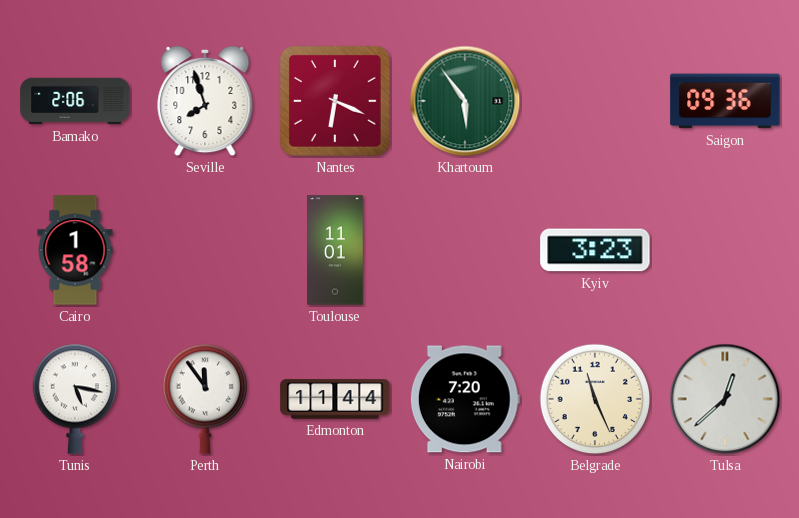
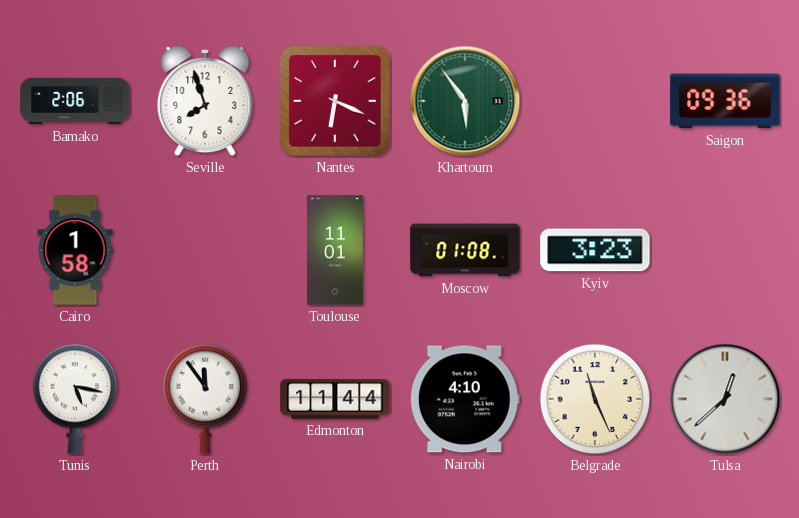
Moscow: none -> 01:08
Nairobi: 7:20 -> 4:10
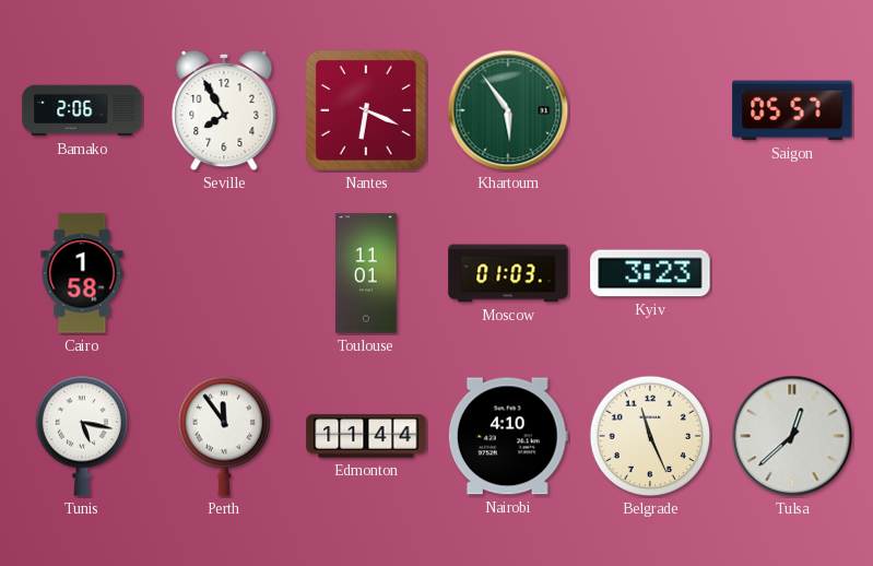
Seville: 7:57 -> 7:55
Saigon: 09:36 -> 05:57
Moscow: 01:08 -> 01:03
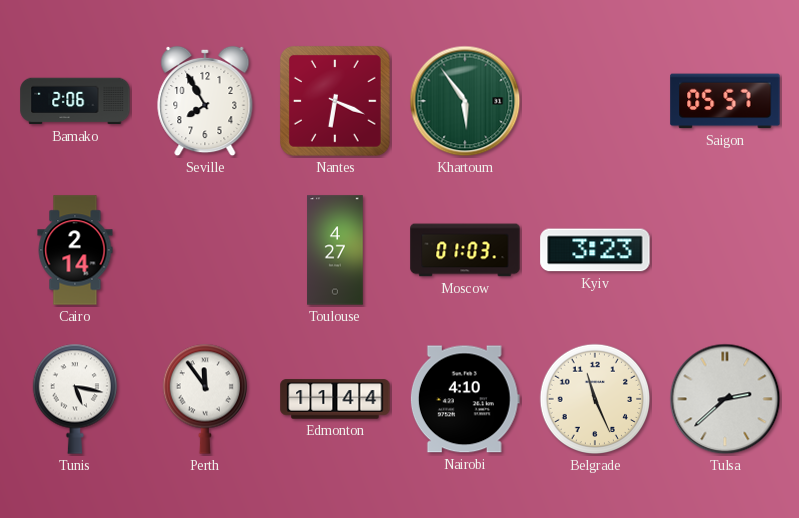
Cairo: 1:58 -> 2:14
Toulouse: 11:01 -> 4:27
Tulsa: 12:38 -> 2:38
